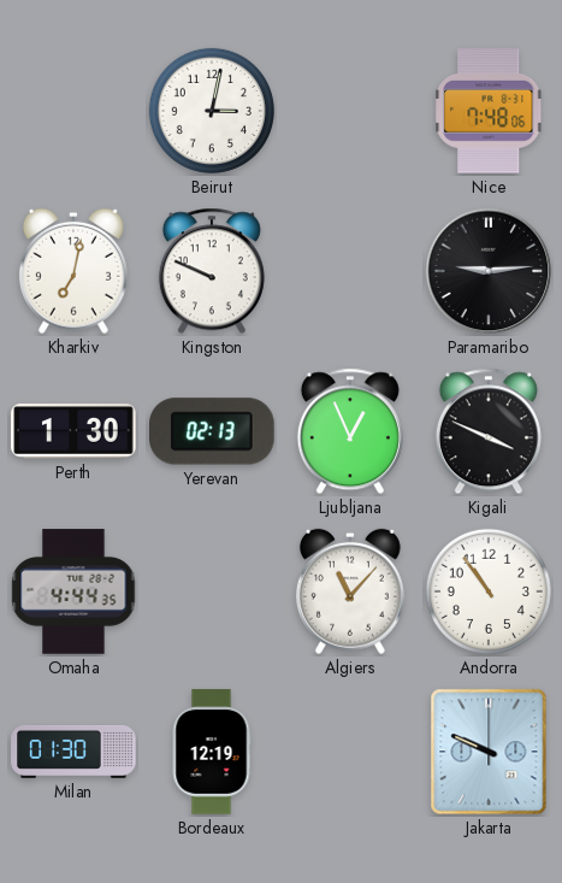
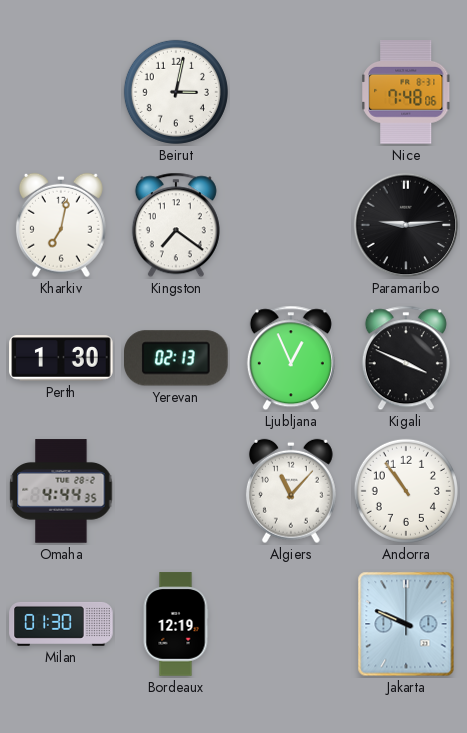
Kingston: 9:49 -> 7:21
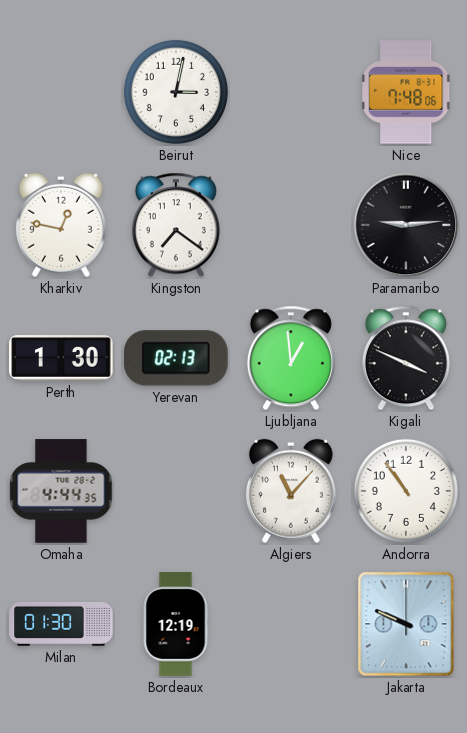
Kharkiv: 7:02 -> 12:47
Ljubljana: 12:56 -> 12:59
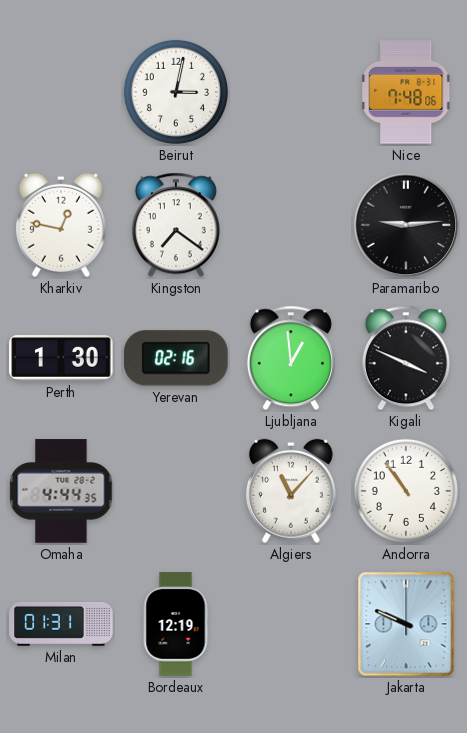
Yerevan: 02:13 -> 02:16
Milan: 01:30 -> 01:31
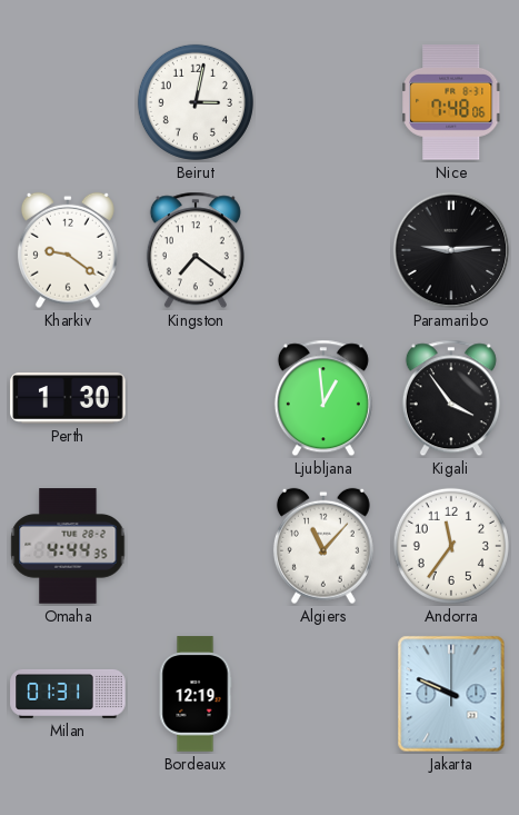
Kharkiv: 12:47 -> 9:21
Yerevan: 02:16 -> none
Kigali: 3:49 -> 3:54
Andorra: 10:54 -> 11:36
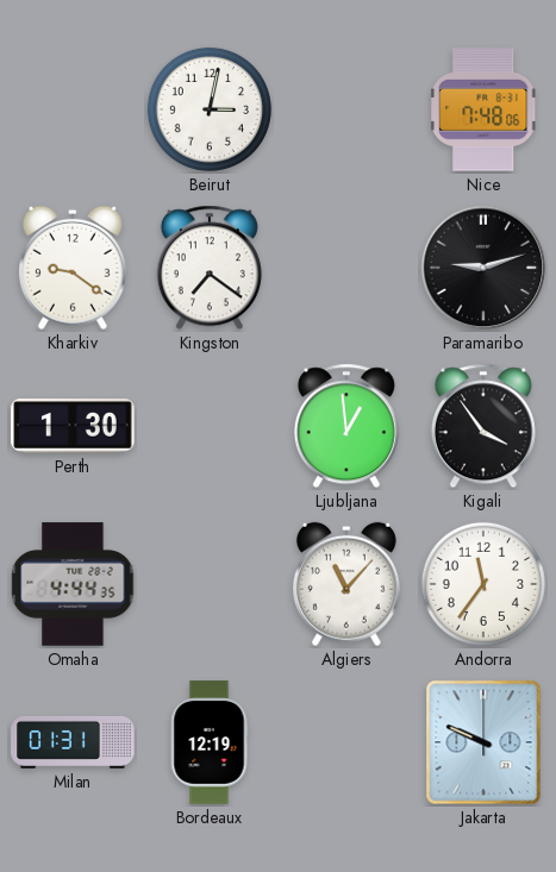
Paramaribo: 9:14 -> 9:12
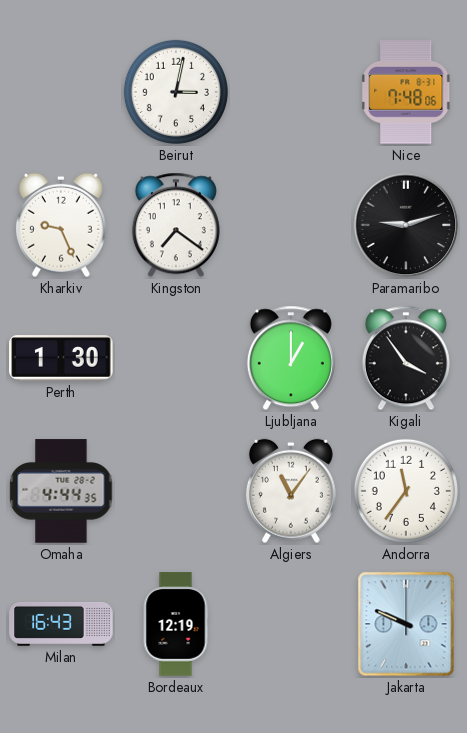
Kharkiv: 9:21 -> 9:26
Ljubljana: 12:59 -> 1:00
Algiers: 11:07 -> 11:06
Milan: 01:31 -> 16:43
